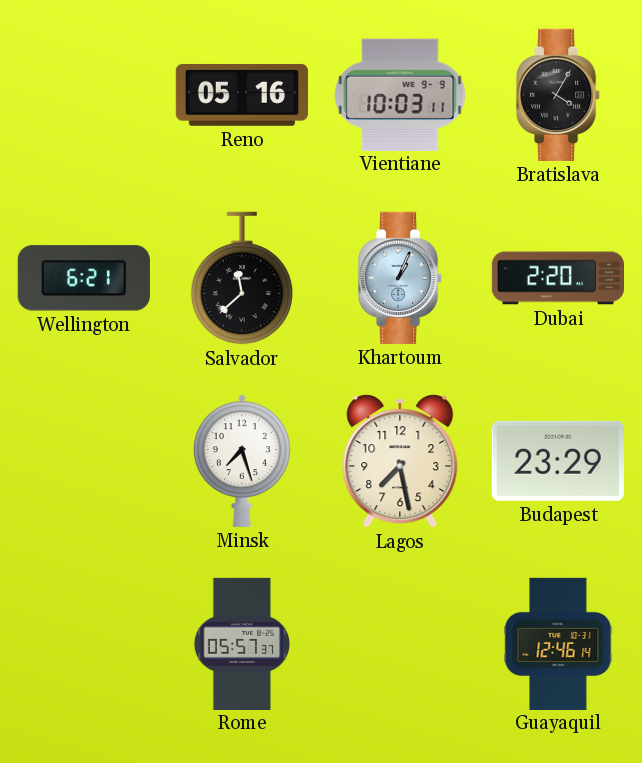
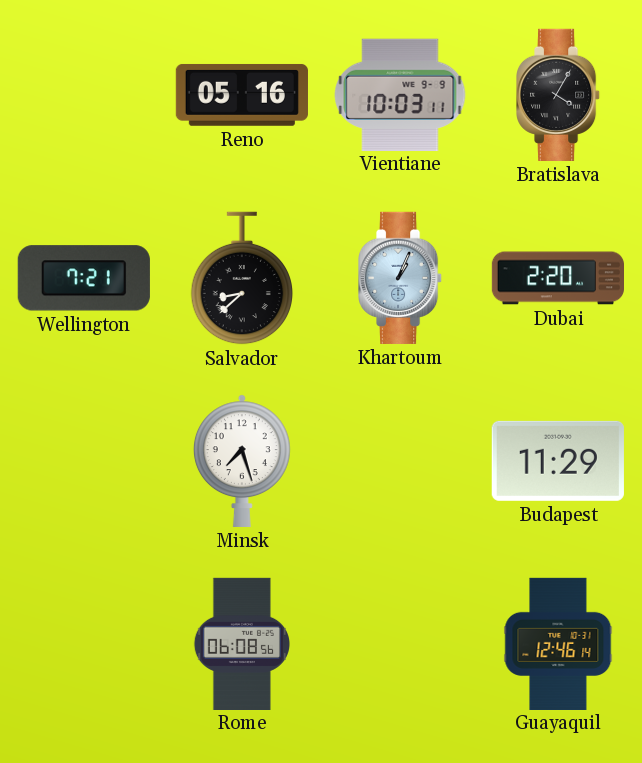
Wellington: 6:21 -> 7:21
Salvador: 11:38 -> 8:38
Lagos: 7:28 -> none
Budapest: 23:29 -> 11:29
Rome: 05:57 -> 06:08
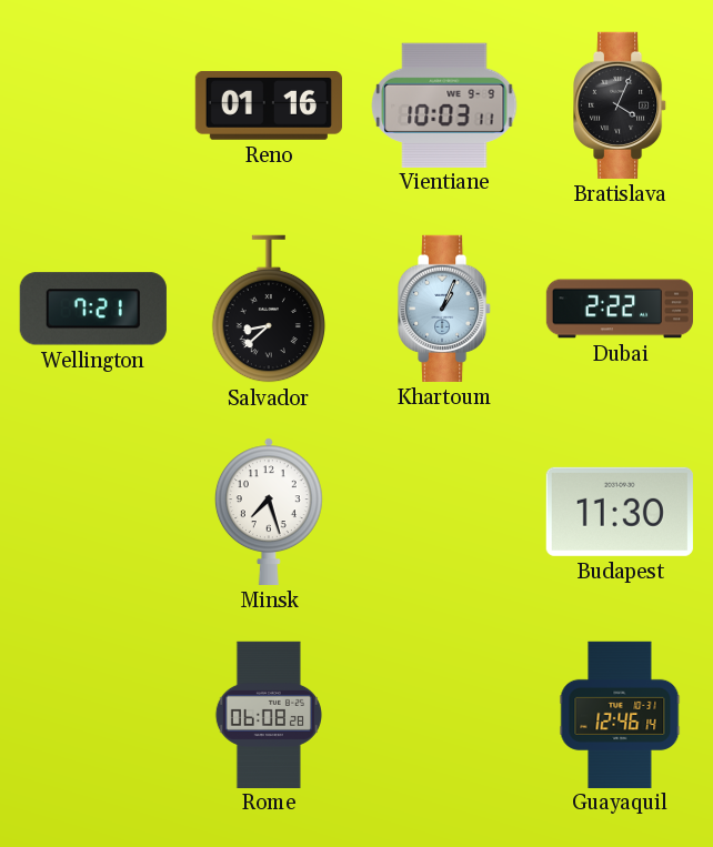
Reno: 05:16 -> 01:16
Bratislava: 4:05 -> 4:04
Dubai: 2:20 -> 2:22
Budapest: 11:29 -> 11:30
Rome: 06:08:56 -> 06:08:28
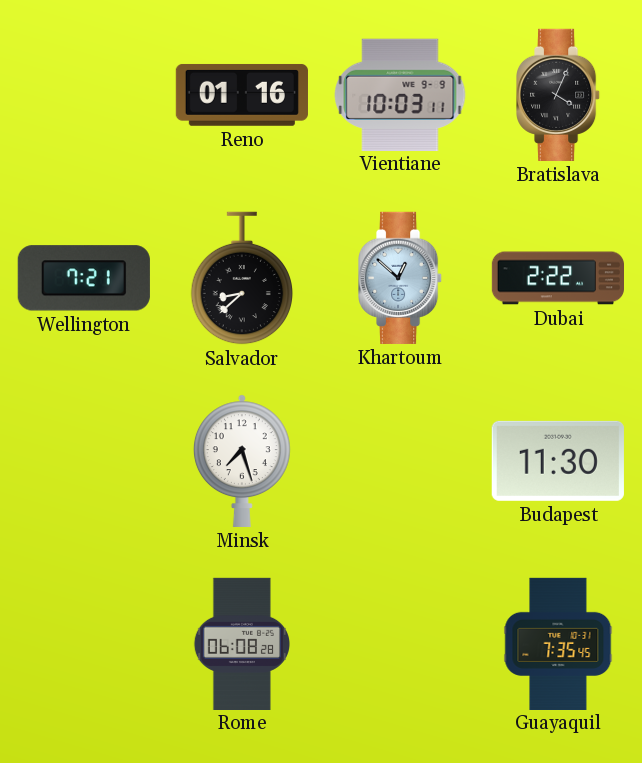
Khartoum: 1:04 -> 12:52
Guayaquil: 12:46 -> 7:35
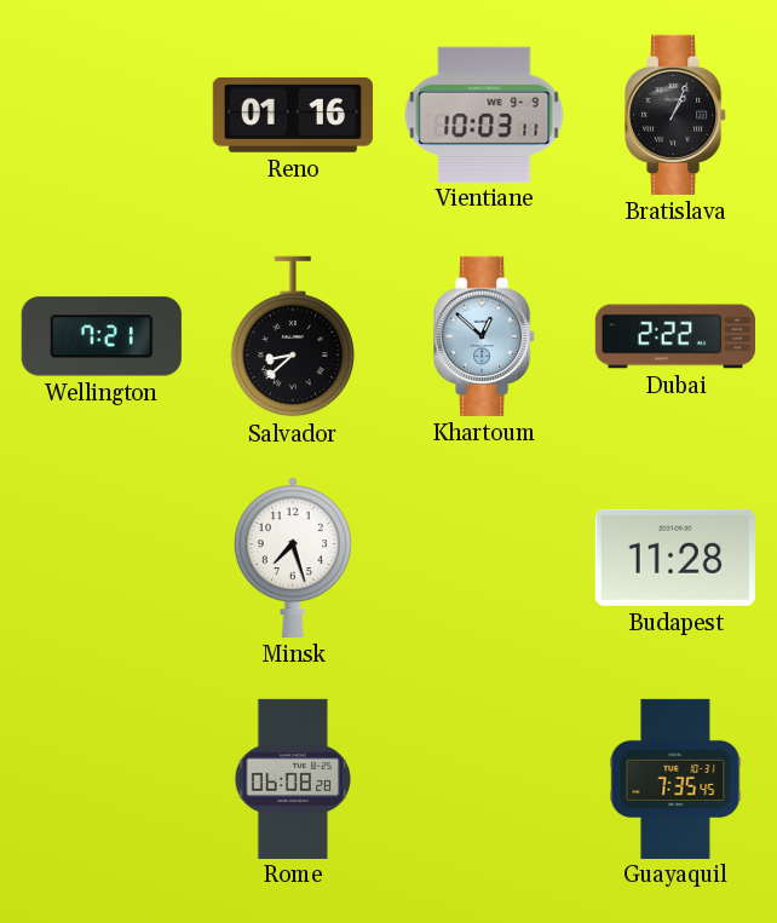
Bratislava: 4:04 -> 1:04
Budapest: 11:30 -> 11:28
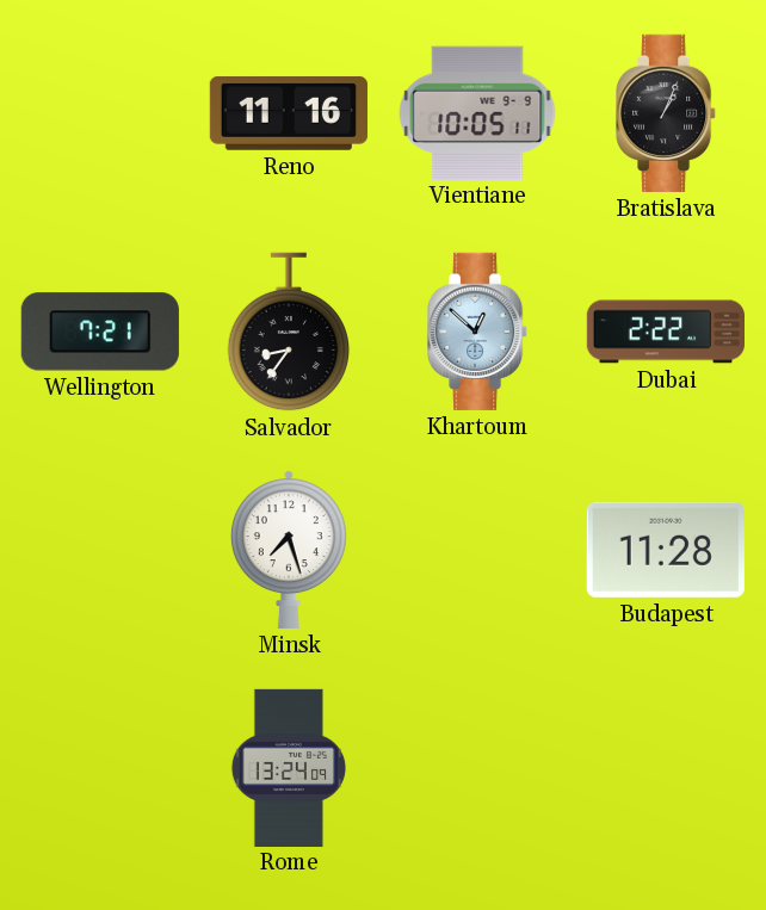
Reno: 01:16 -> 11:16
Vientiane: 10:03 -> 10:05
Salvador: 8:38 -> 8:36
Rome: 06:08 -> 13:24
Guayaquil: 7:35 -> none
